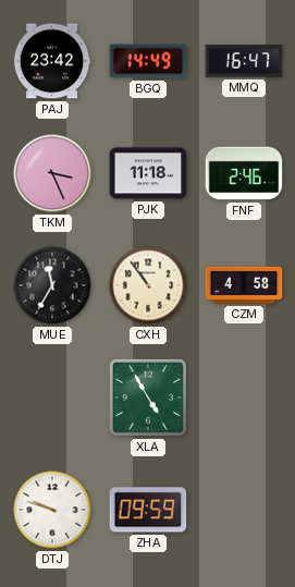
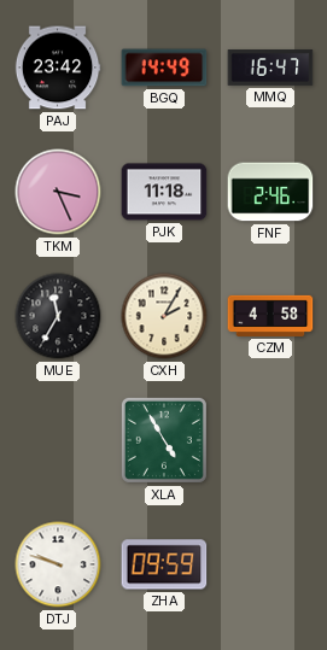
CXH: 10:54 -> 2:05
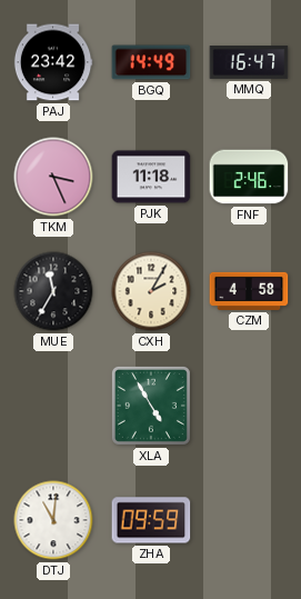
DTJ: 9:48 -> 11:01
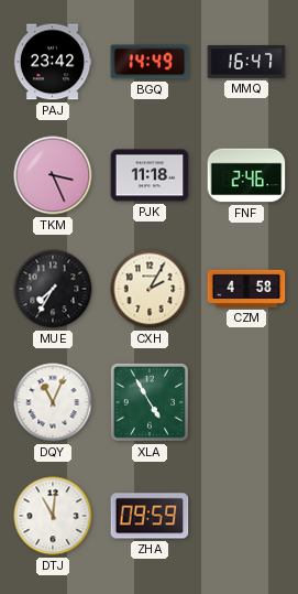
MUE: 11:35 -> 7:35
DQY: none -> 11:04
